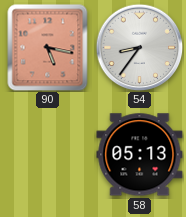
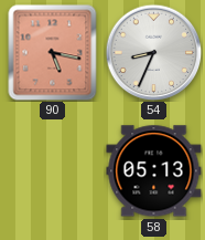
54: 8:36 -> 8:34
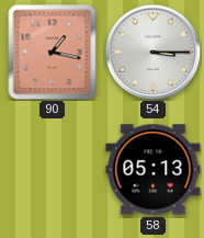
90: 5:17 -> 1:17
54: 8:34 -> 3:15
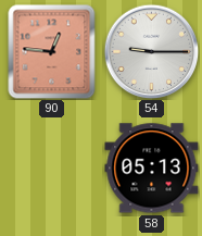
90: 1:17 -> 12:46
54: 3:15 -> 9:15
